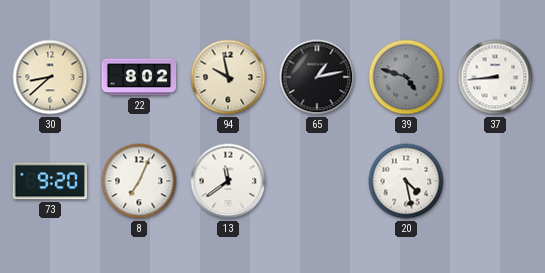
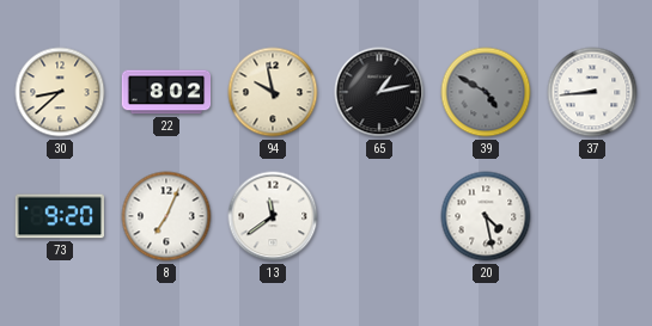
39: 4:48 -> 4:50
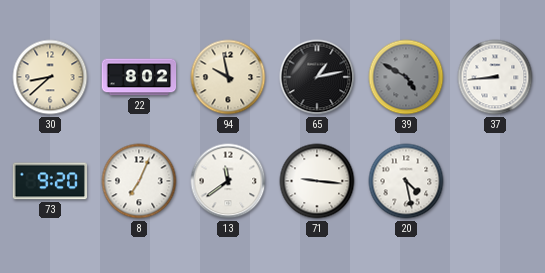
71: none -> 9:16
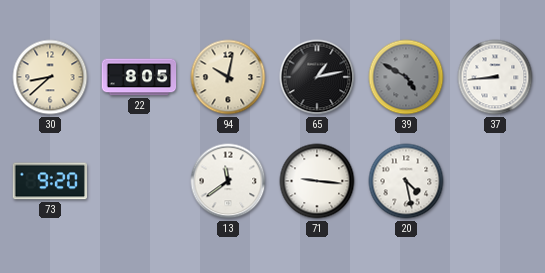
22: 8:02 -> 8:05
94: 9:58 -> 10:02
8: 7:04 -> none
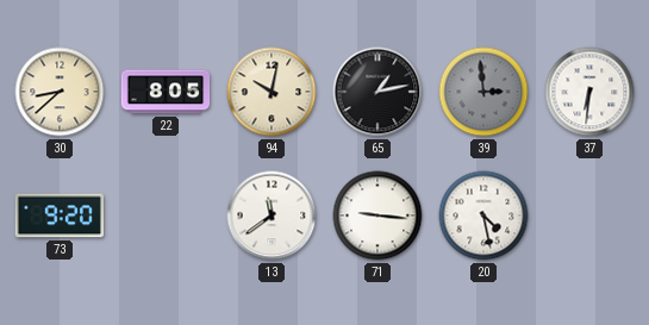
39: 4:50 -> 2:59
37: 8:44 -> 6:31
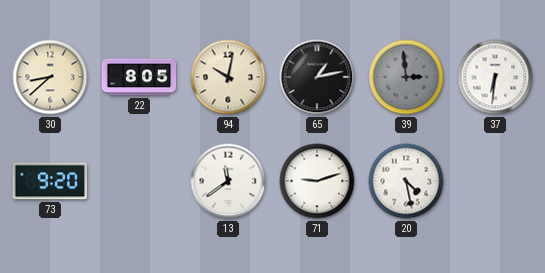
71: 9:16 -> 9:12
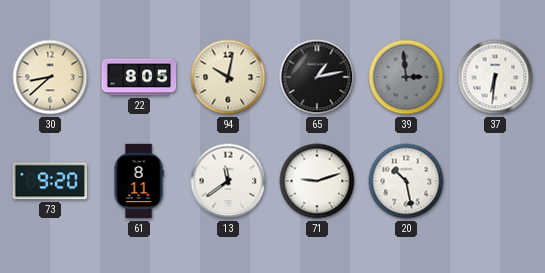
61: none -> 8:11
20: 4:28 -> 10:28
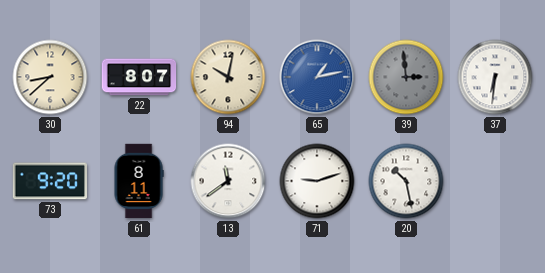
22: 8:05 -> 8:07
65 dial: black -> blue
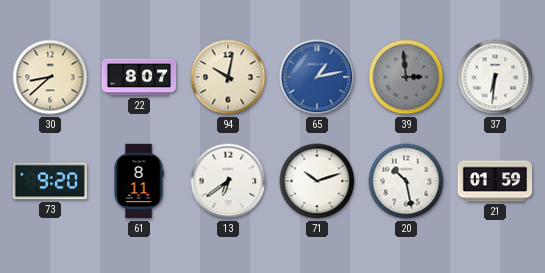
13: 11:39 -> 6:39
71: 9:12 -> 10:12
21: none -> 01:59
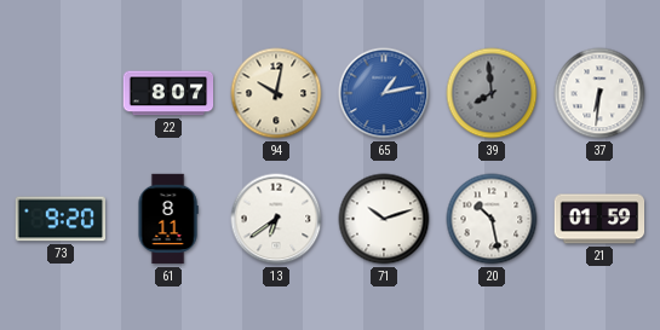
30: 8:38 -> none
39: 2:59 -> 7:59
